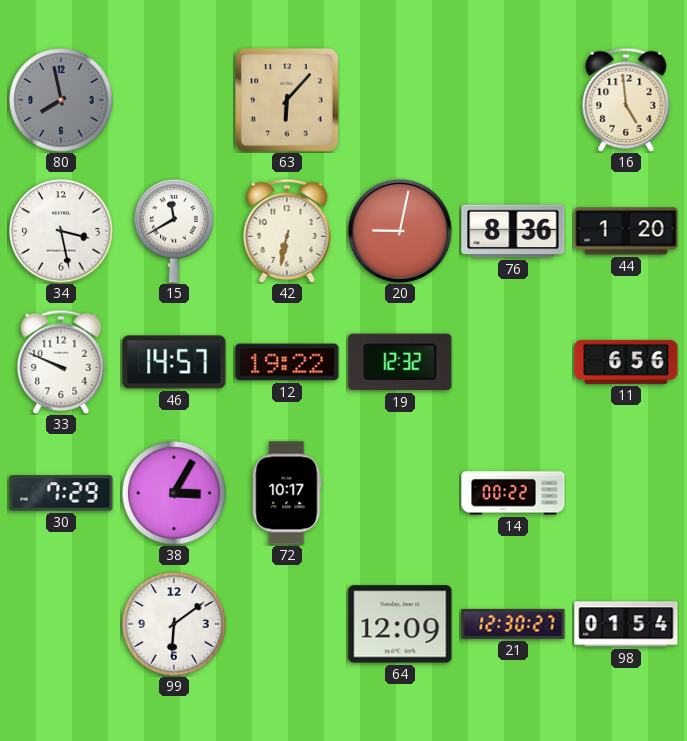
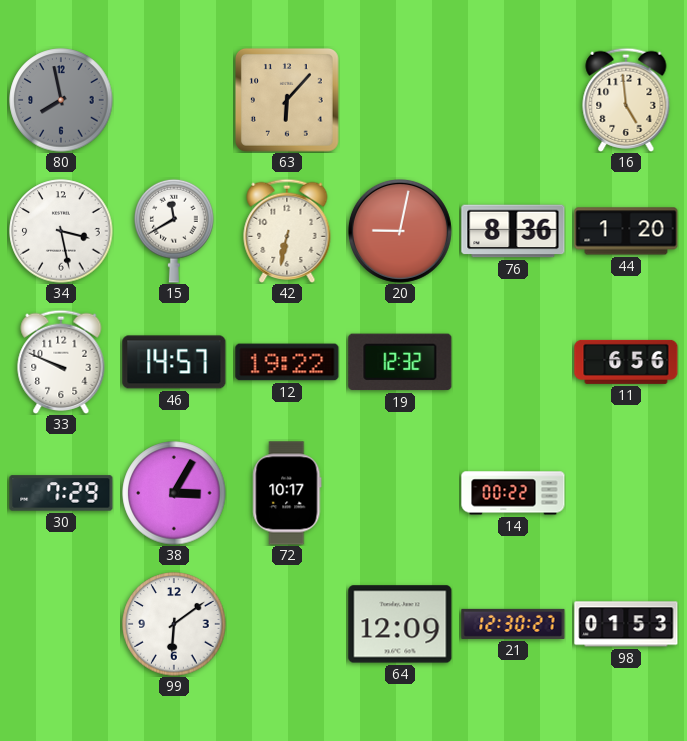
98: 01:54 -> 01:53
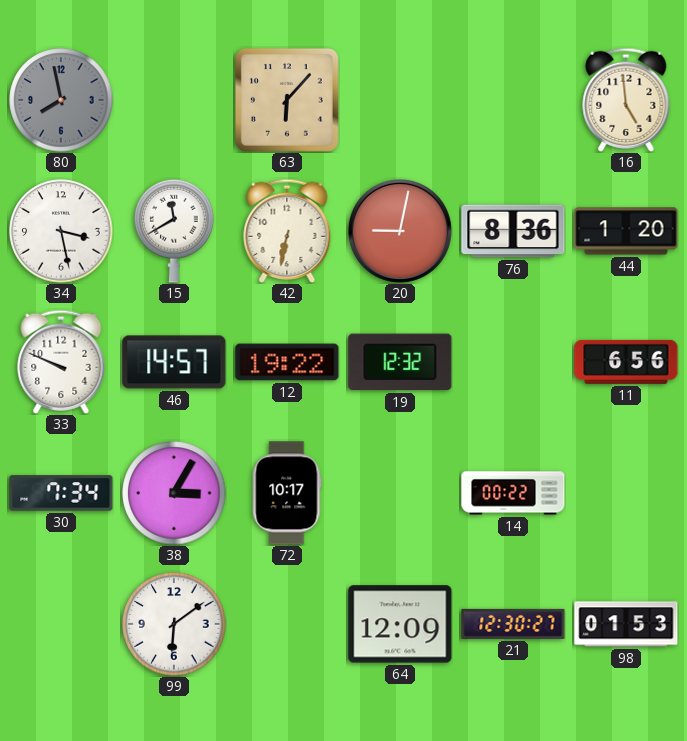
30: 7:29 -> 7:34
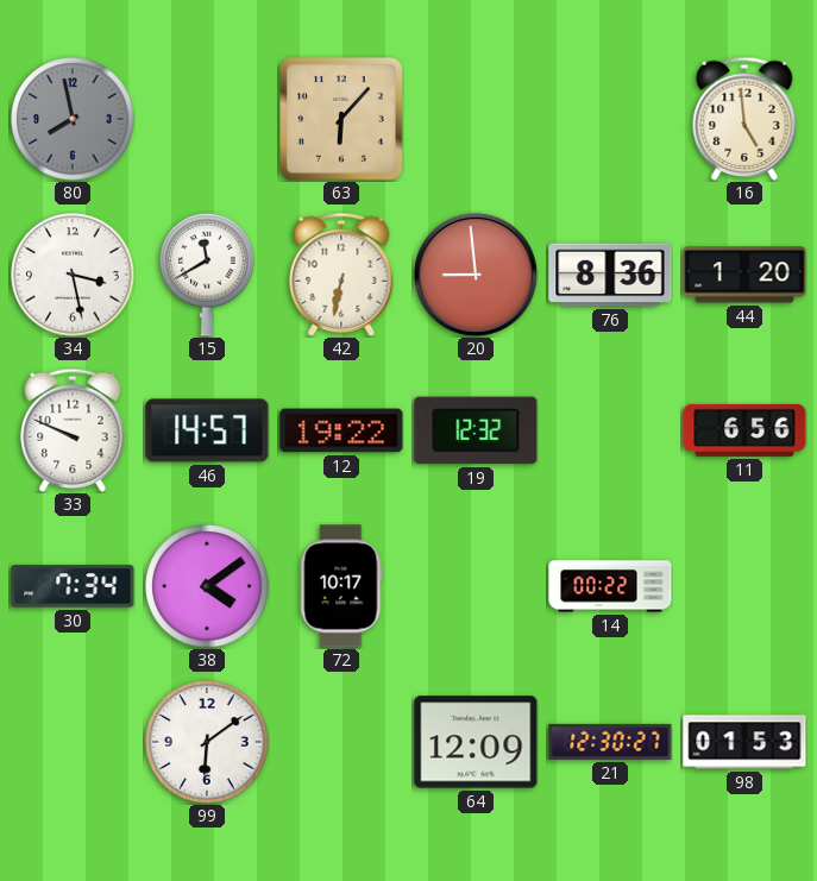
20: 9:02 -> 8:59
38: 3:05 -> 4:09
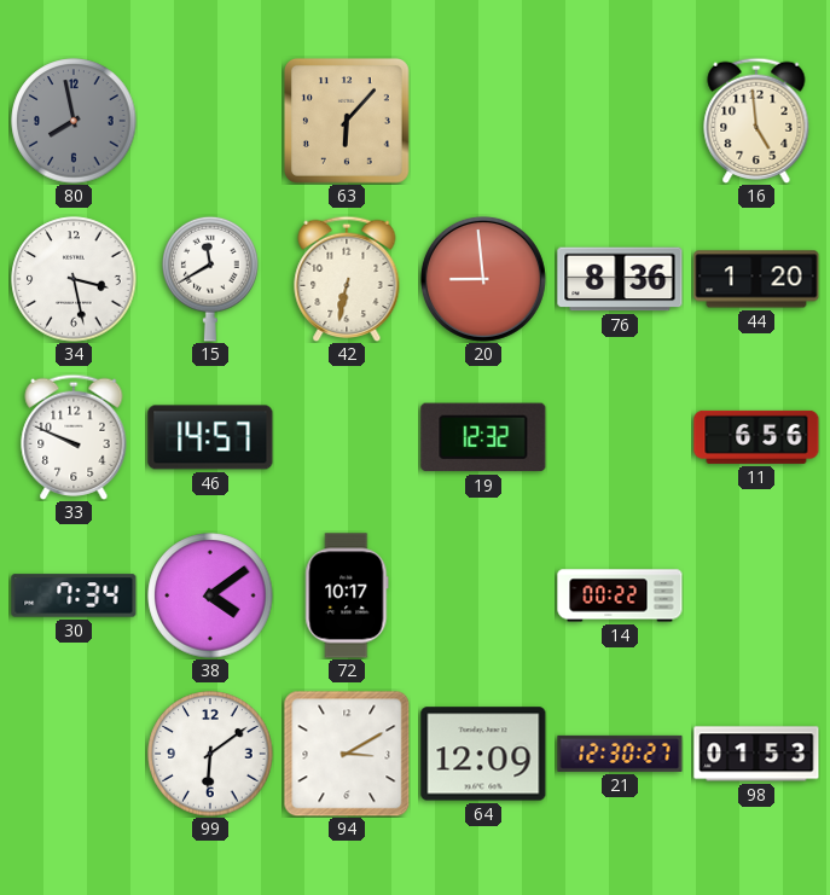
12: 19:22 -> none
94: none -> 3:10
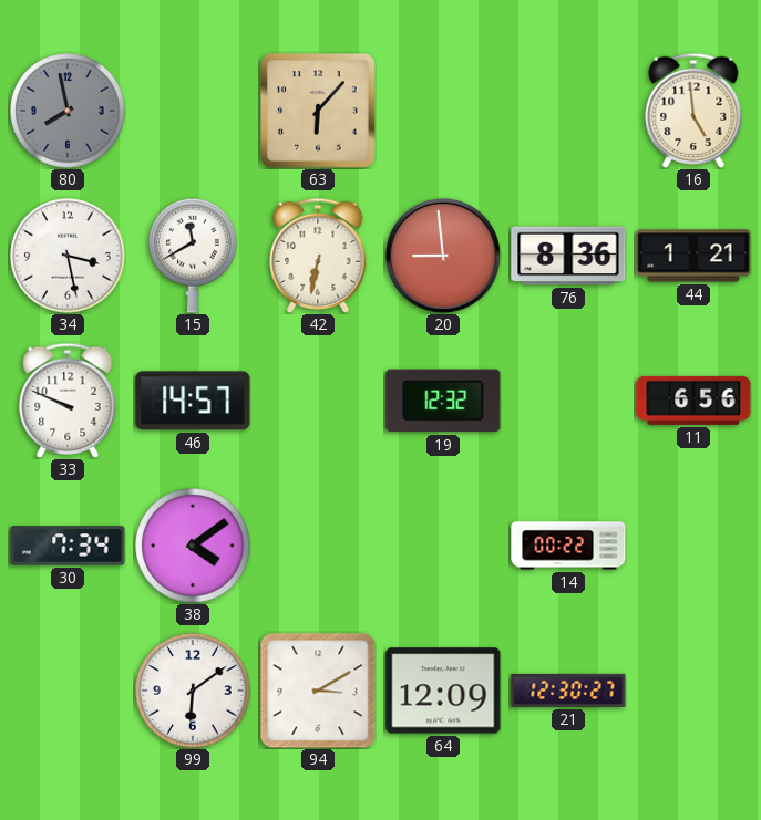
44: 1:20 -> 1:21
72: 10:17 -> none
98: 01:53 -> none
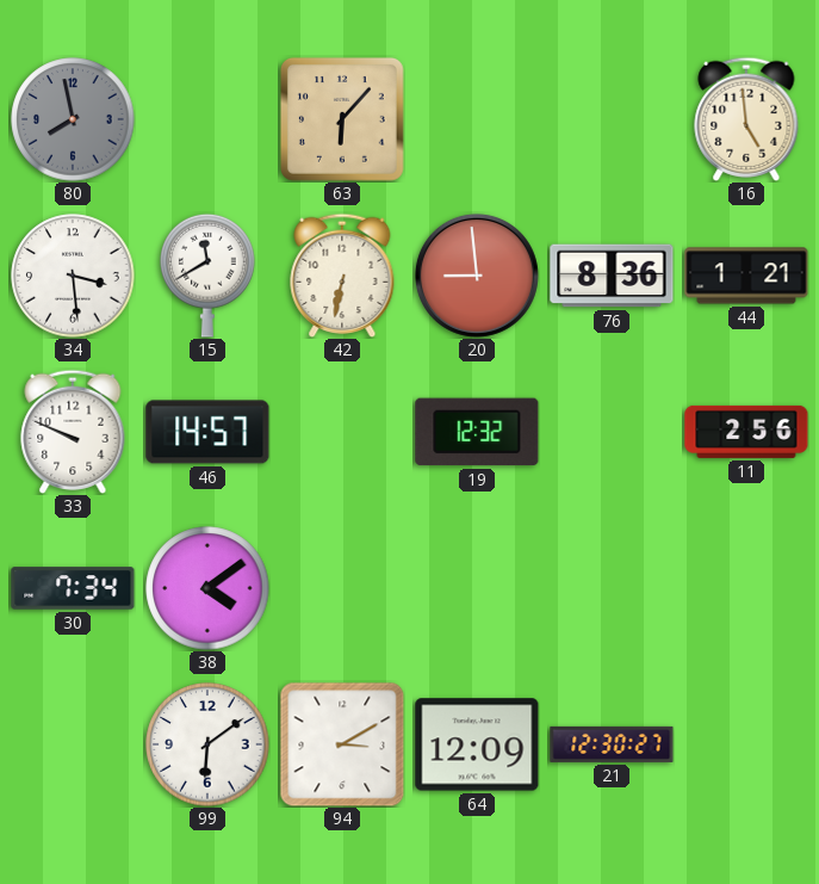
34: 3:28 -> 3:29
11: 6:56 -> 2:56
14: 00:22 -> none
